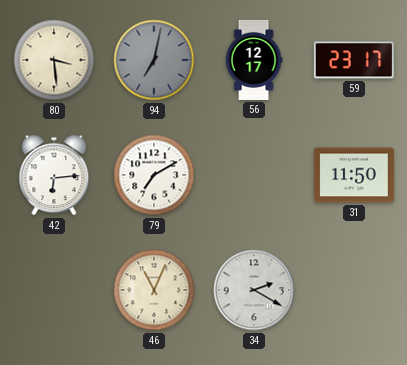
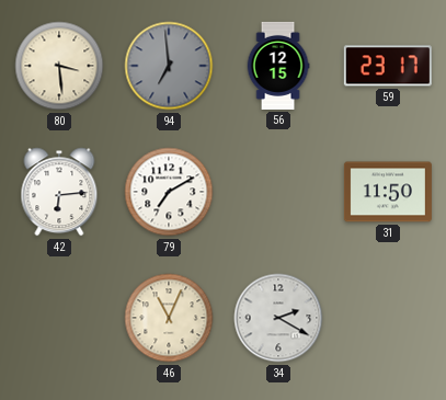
94: 7:02 -> 6:59
56: 12:17 -> 12:15
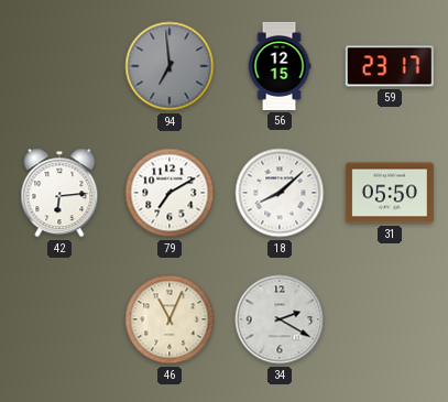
80: 3:29 -> none
18: none -> 8:08
31: 11:50 -> 05:50
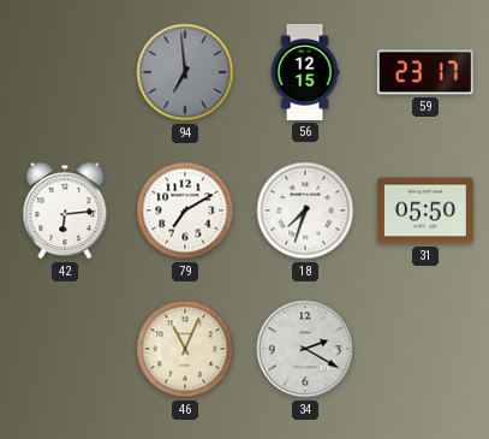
18: 8:08 -> 7:33
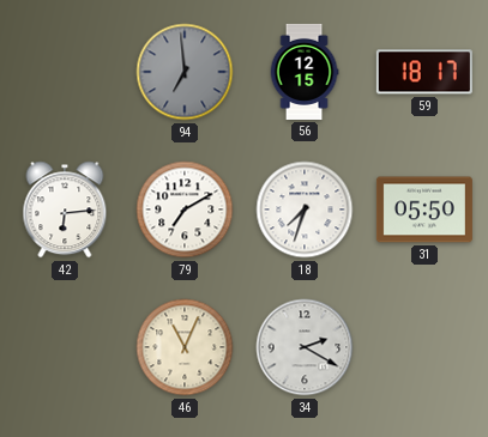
59: 23:17 -> 18:17
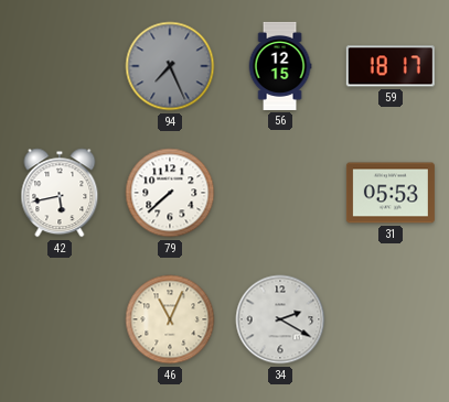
94: 6:59 -> 7:26
42: 6:14 -> 5:43
79: 7:10 -> 7:38
18: 7:33 -> none
31: 05:50 -> 05:53
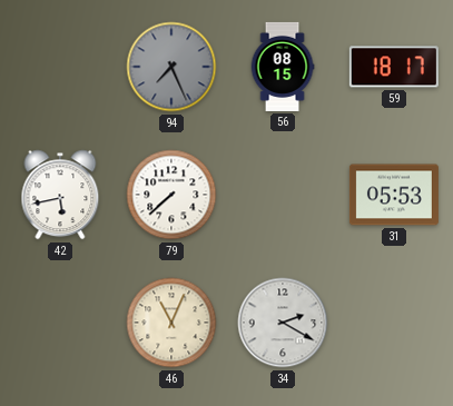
56: 12:15 -> 08:15
